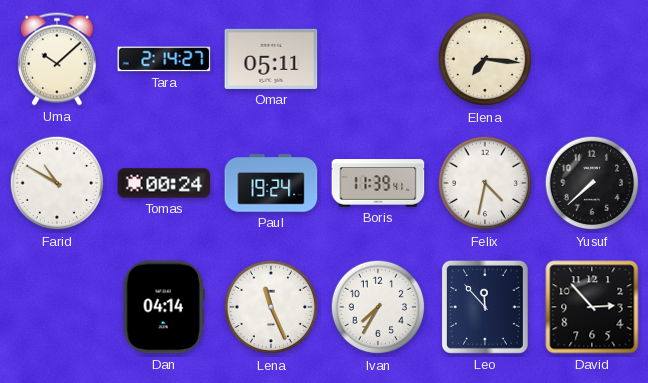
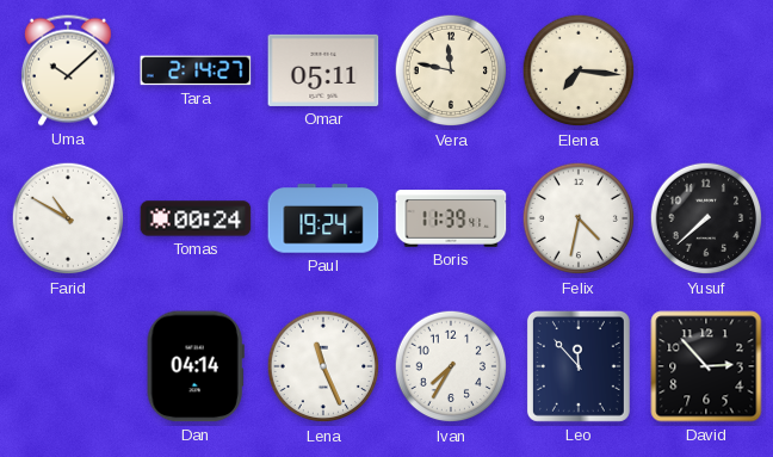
Vera: none -> 11:47
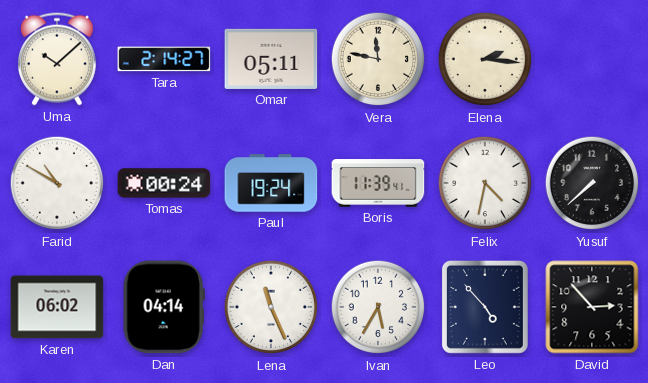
Elena: 7:16 -> 2:16
Karen: none -> 06:02
Ivan: 7:35 -> 5:35
Leo: 11:53 -> 4:53
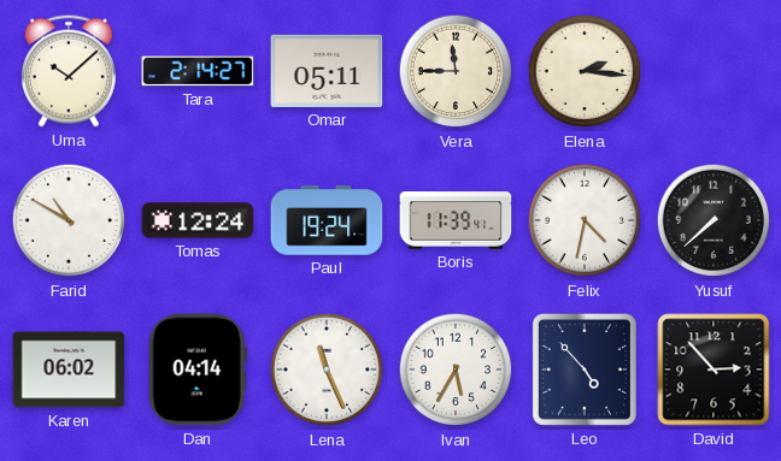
Vera: 11:47 -> 11:45
Tomas: 00:24 -> 12:24
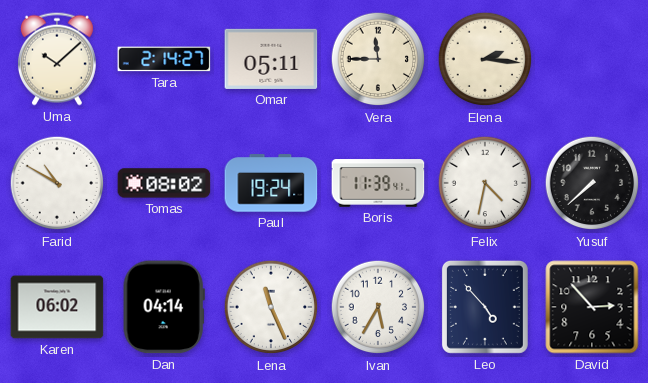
Tomas: 12:24 -> 08:02
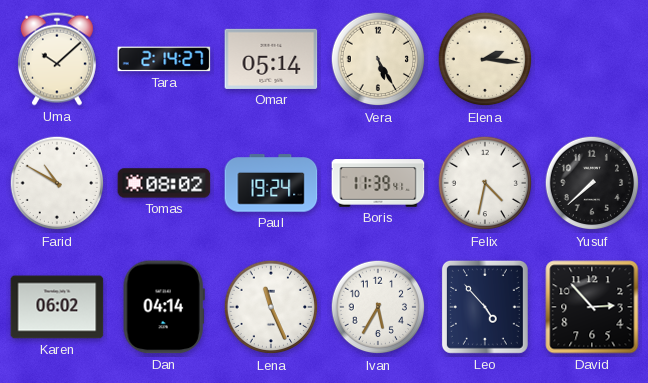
Omar: 05:11 -> 05:14
Vera: 11:45 -> 5:25
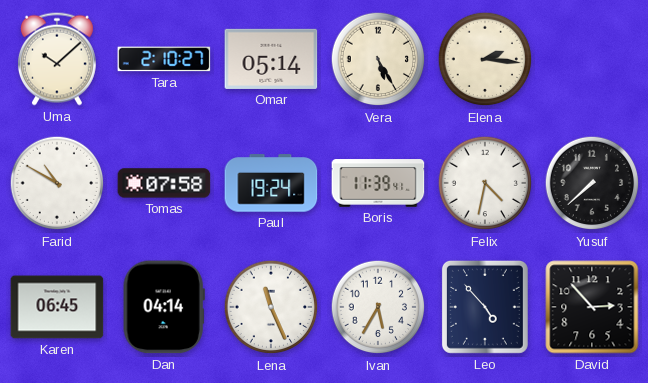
Tara: 2:14 -> 2:10
Tomas: 08:02 -> 07:58
Karen: 06:02 -> 06:45
